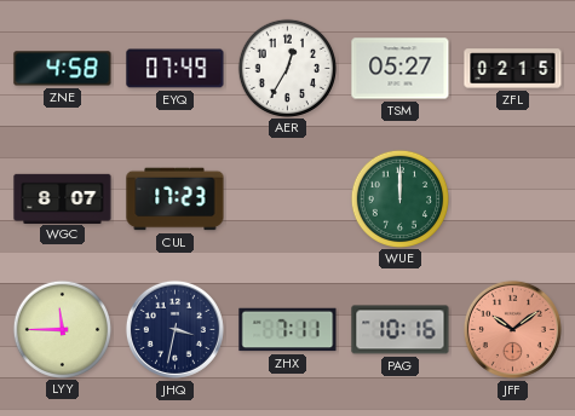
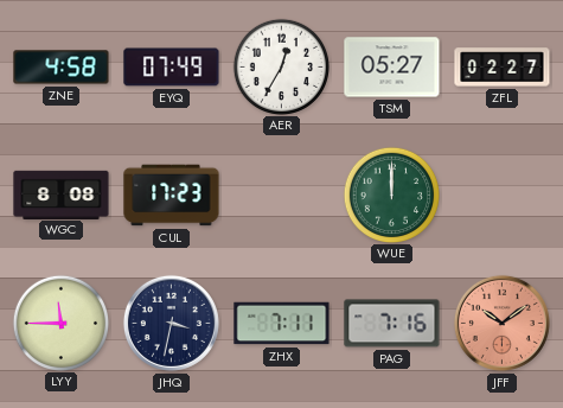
ZFL: 02:15 -> 02:27
WGC: 8:07 -> 8:08
PAG: 10:16 -> 7:16
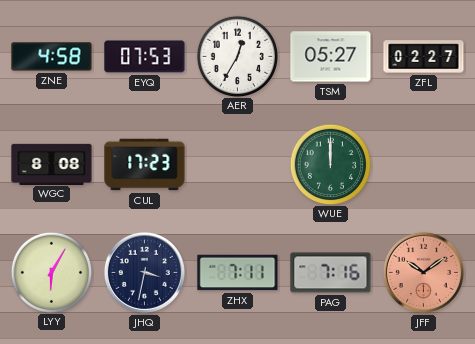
EYQ: 07:49 -> 07:53
LYY: 11:45 -> 6:05
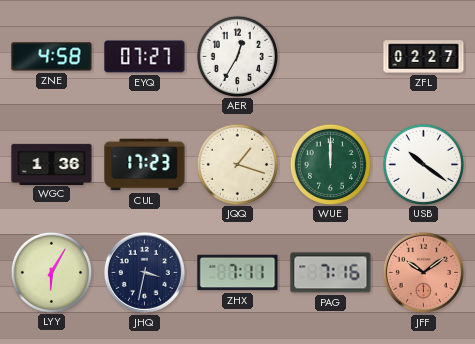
EYQ: 07:53 -> 07:27
TSM: 05:27 -> none
WGC: 8:08 -> 1:36
JQQ: none -> 1:18
USB: none -> 10:21
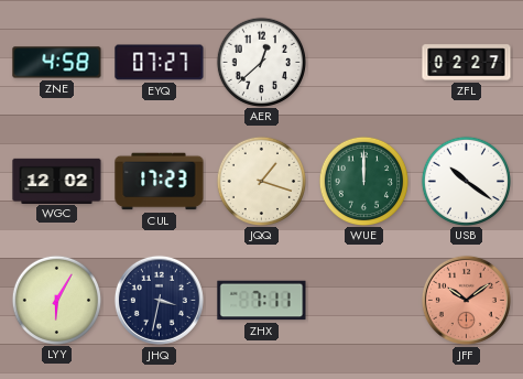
AER: 12:35 -> 12:38
WGC: 1:36 -> 12:02
PAG: 7:16 -> none
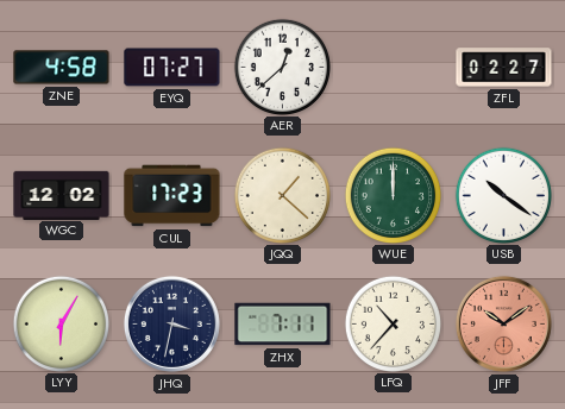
JQQ: 1:18 -> 1:22
LFQ: none -> 10:37
